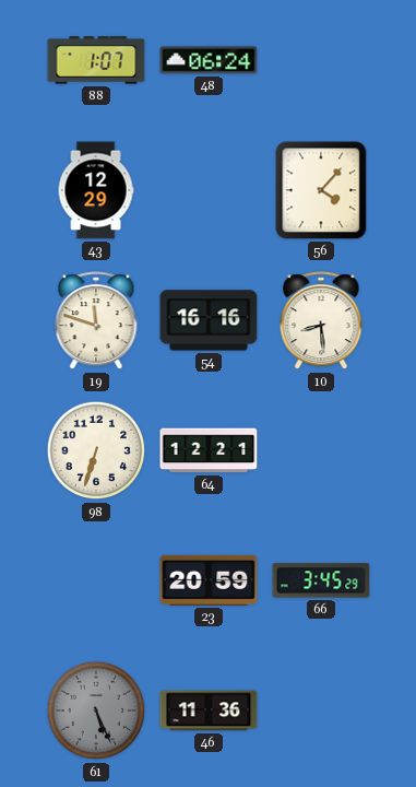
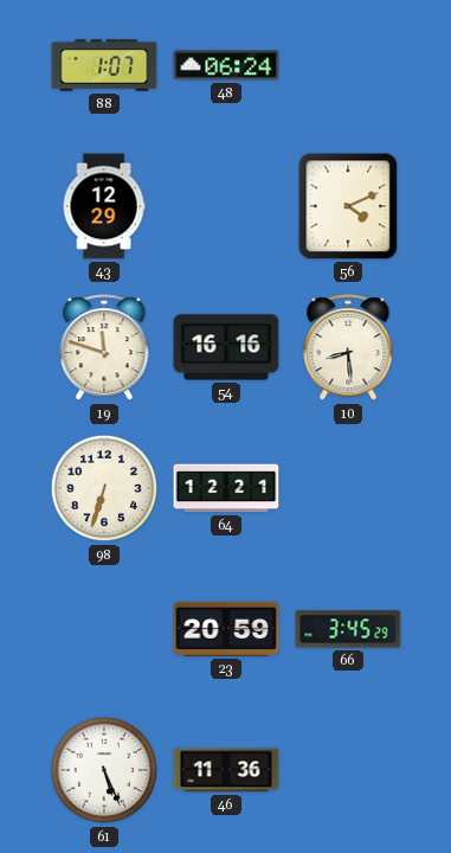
56: 4:07 -> 4:11
61 dial: grey -> white
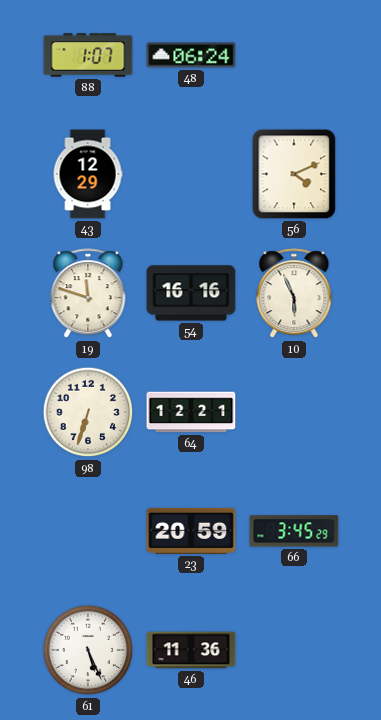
10: 8:29 -> 5:56
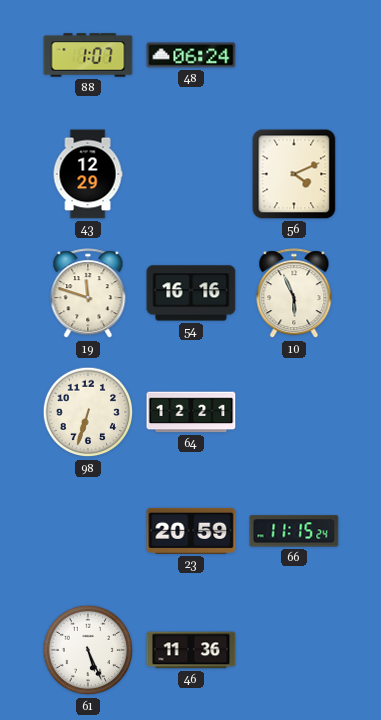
66: 3:45 -> 11:15
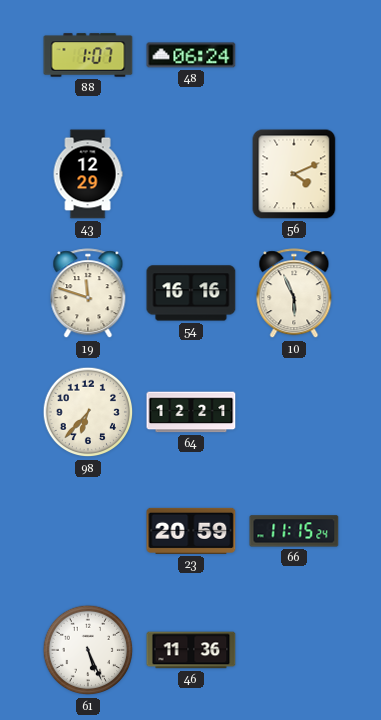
98: 6:33 -> 6:37
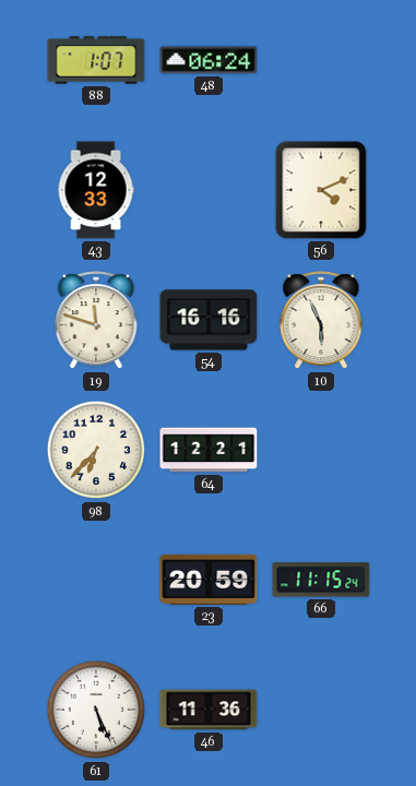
43: 12:29 -> 12:33
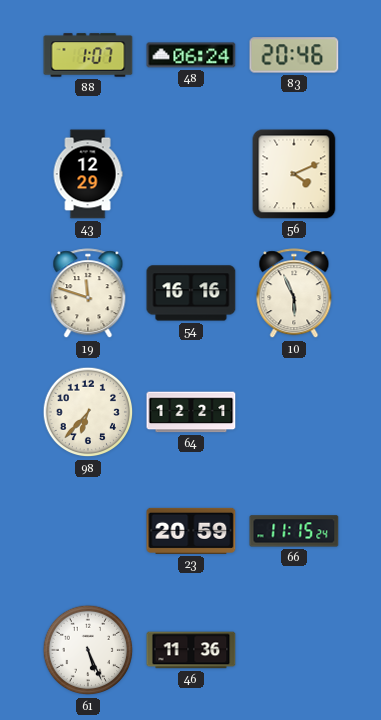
83: none -> 20:46
43: 12:33 -> 12:29
